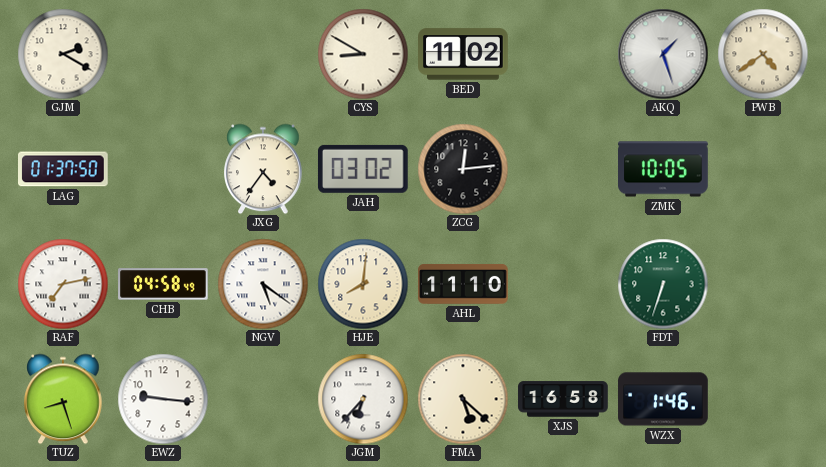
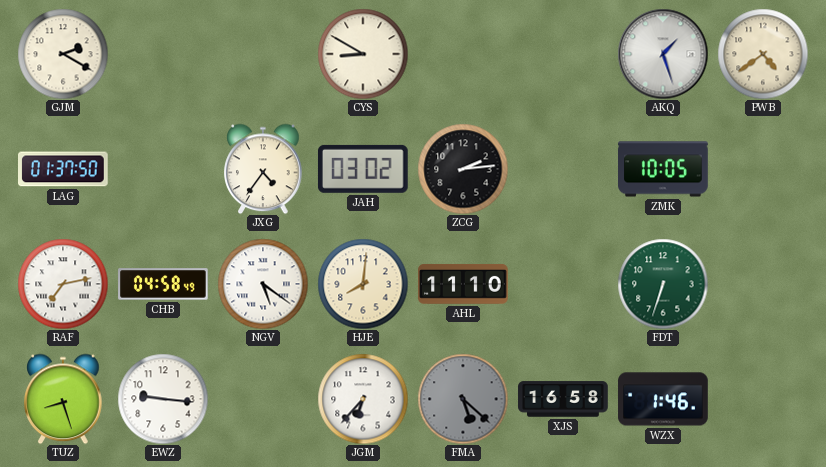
BED: 11:02 -> none
ZCG: 12:14 -> 2:14
FMA dial: cream -> grey
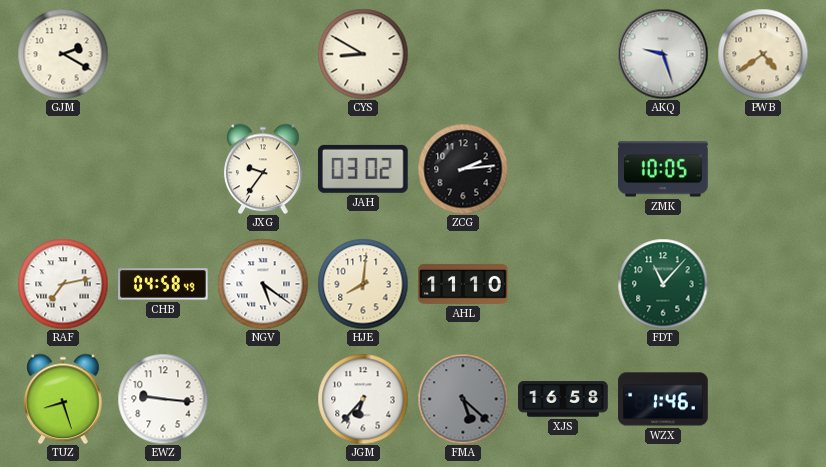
AKQ: 1:27 -> 9:27
LAG: 01:37 -> none
JXG: 4:36 -> 9:36
FDT: 6:33 -> 11:07
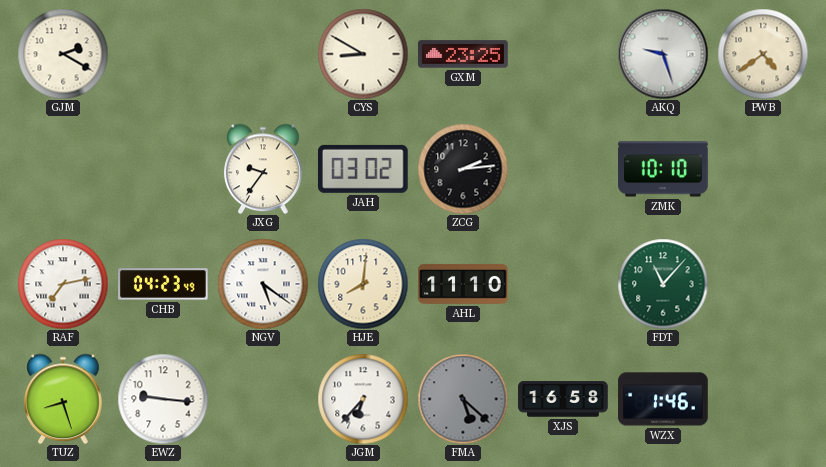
GXM: none -> 23:25
ZMK: 10:05 -> 10:10
CHB: 04:58 -> 04:23
